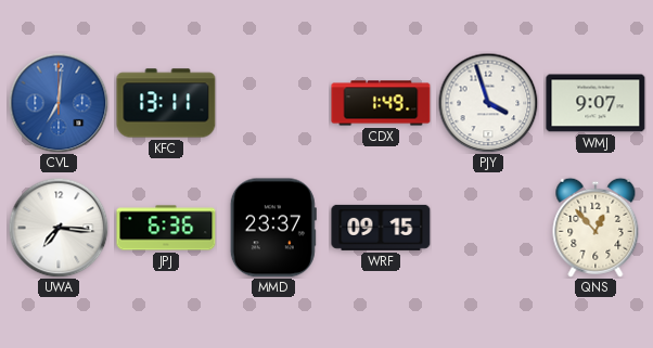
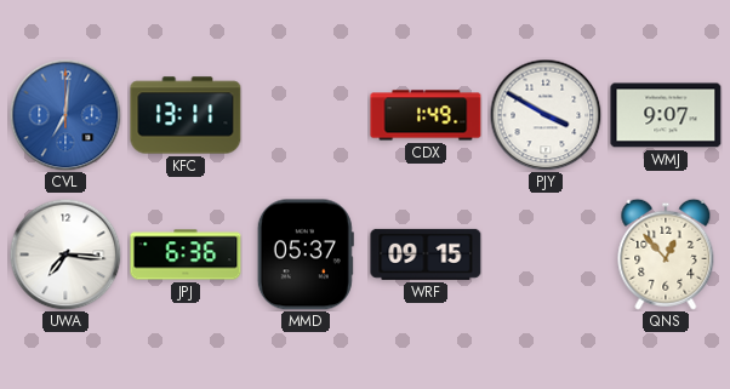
PJY: 3:57 -> 3:50
MMD: 23:37 -> 05:37
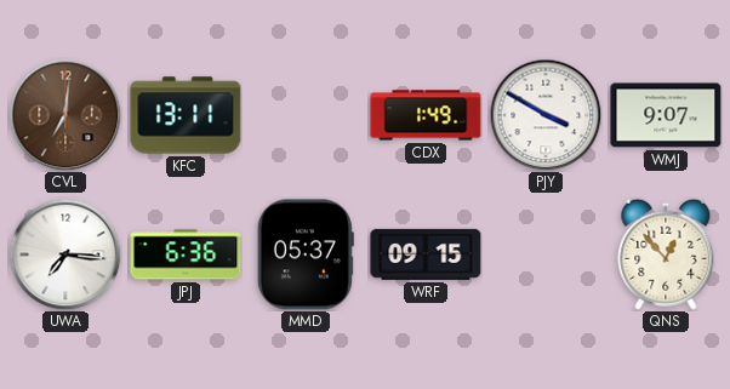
CVL dial: blue -> brown
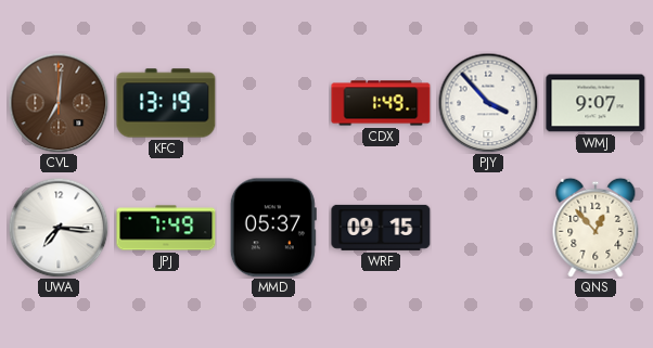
KFC: 13:11 -> 13:19
PJY: 3:50 -> 3:53
JPJ: 6:36 -> 7:49
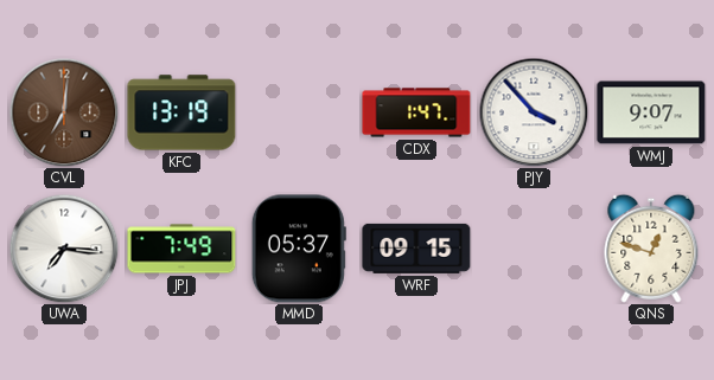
CDX: 1:49 -> 1:47
QNS: 12:53 -> 12:48
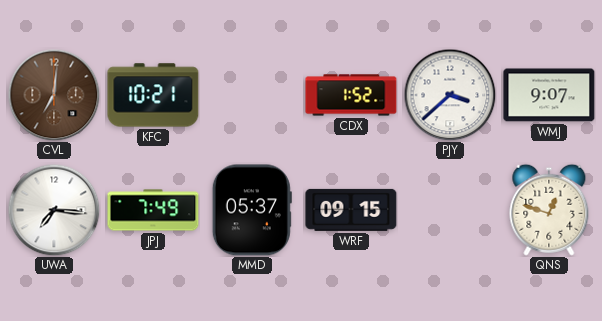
KFC: 13:19 -> 10:21
CDX: 1:47 -> 1:52
PJY: 3:53 -> 3:38
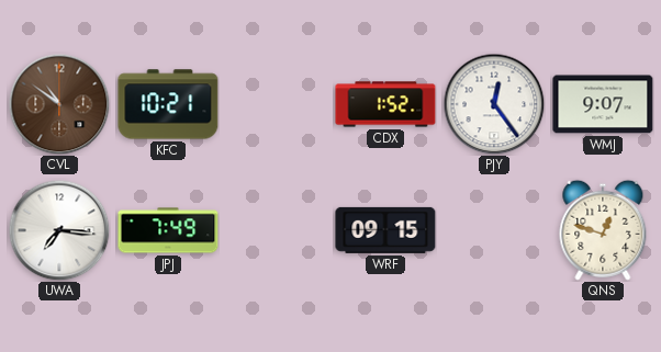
CVL: 7:01 -> 10:51
PJY: 3:38 -> 12:24
MMD: 05:37 -> none
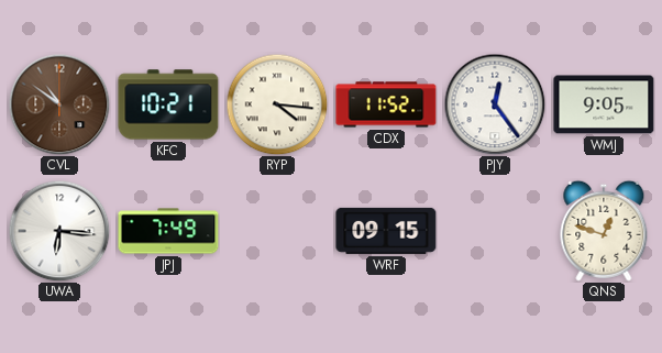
RYP: none -> 4:16
CDX: 1:52 -> 11:52
WMJ: 9:07 -> 9:05
UWA: 7:16 -> 6:16
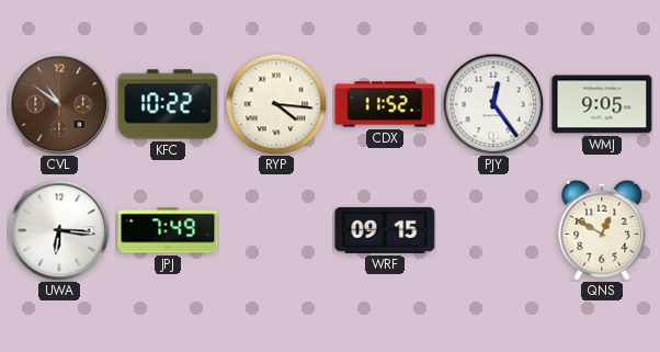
KFC: 10:21 -> 10:22
QNS: 12:48 -> 12:50
